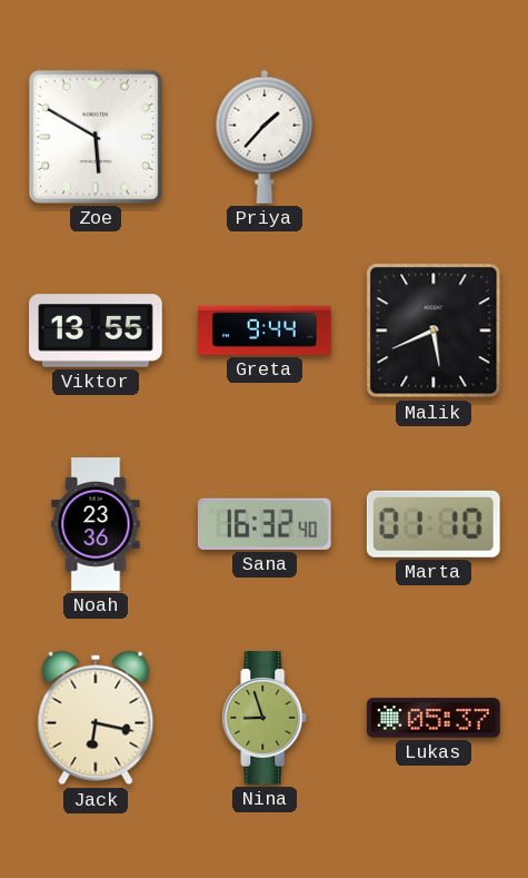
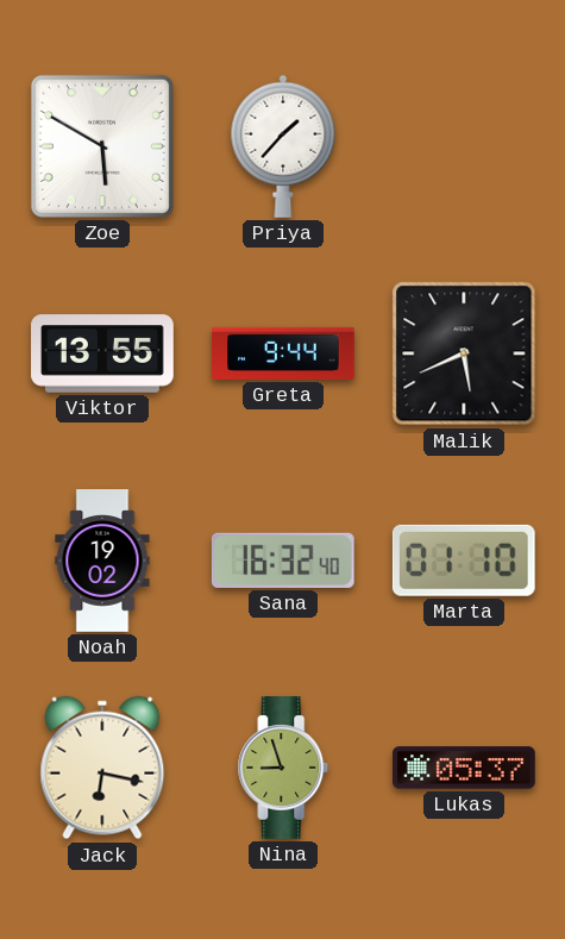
Noah: 23:36 -> 19:02
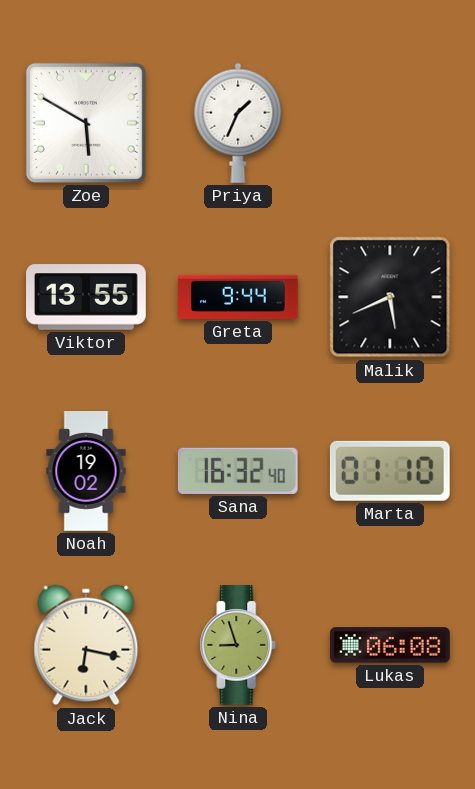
Priya: 1:37 -> 1:34
Lukas: 05:37 -> 06:08
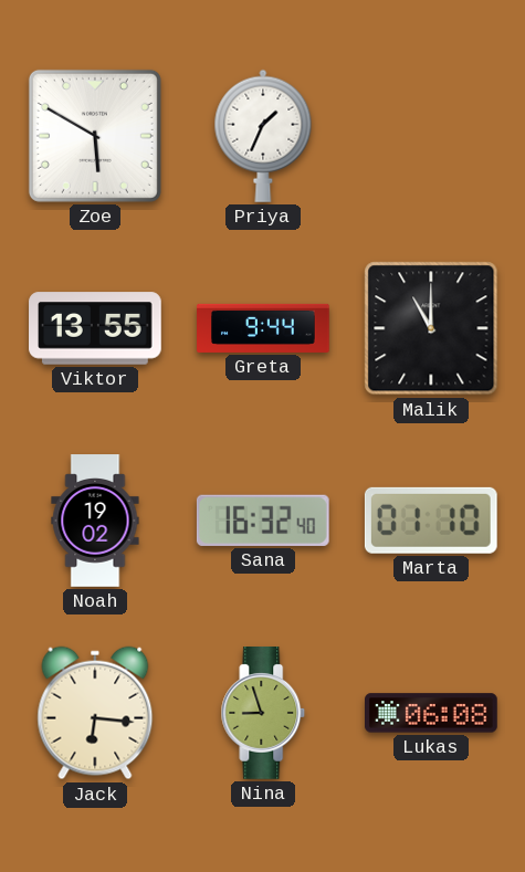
Malik: 5:41 -> 11:00
Jack: 6:17 -> 6:16
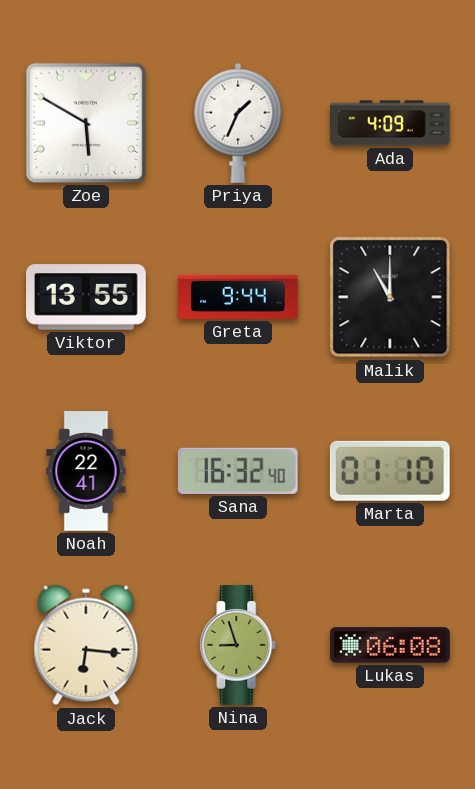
Ada: none -> 4:09
Noah: 19:02 -> 22:41
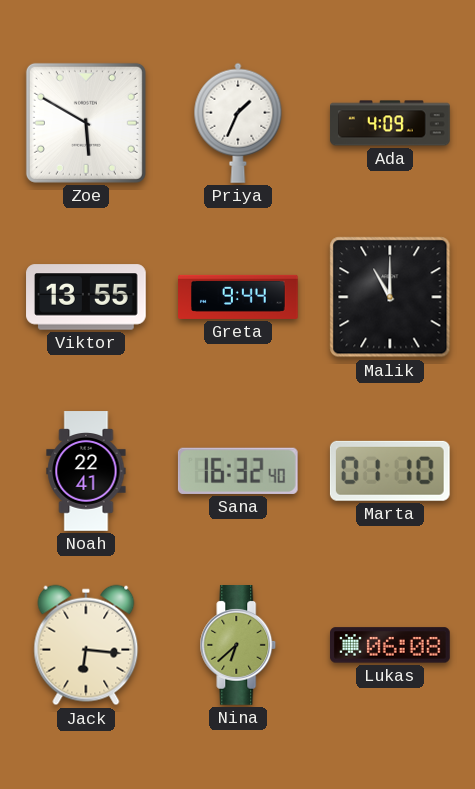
Nina: 8:57 -> 6:38
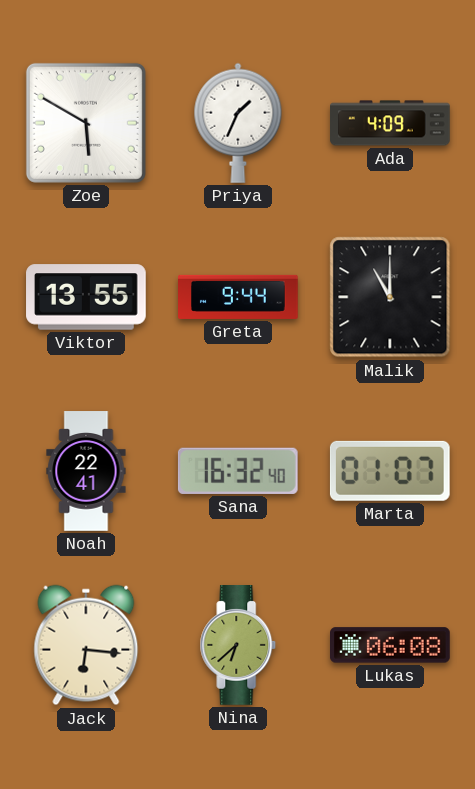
Marta: 01:10 -> 01:07
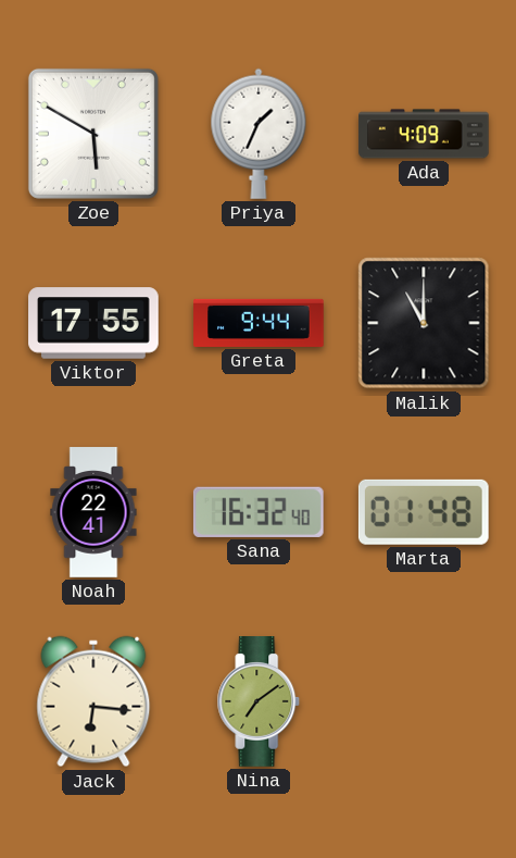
Viktor: 13:55 -> 17:55
Marta: 01:07 -> 01:48
Nina: 6:38 -> 7:09
Lukas: 06:08 -> none
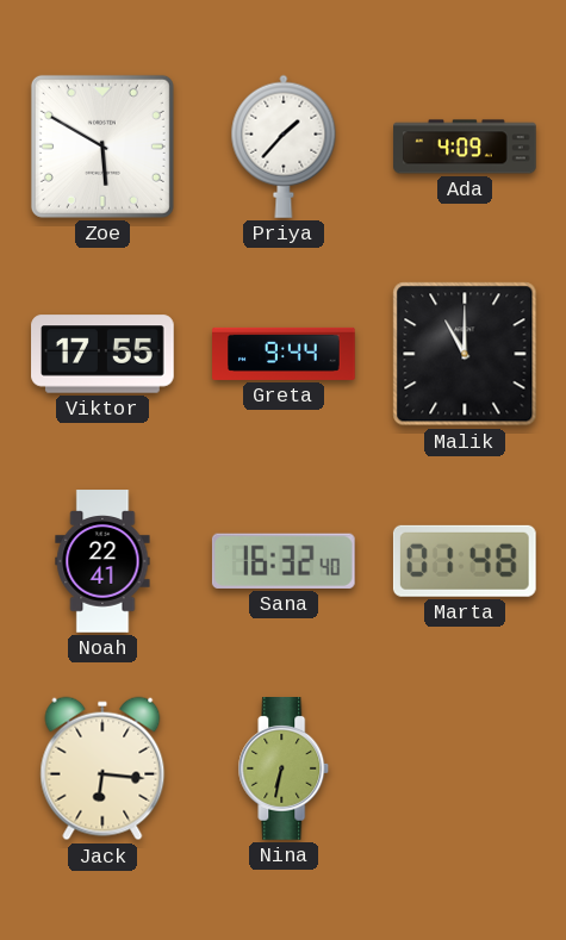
Priya: 1:34 -> 1:37
Nina: 7:09 -> 6:32
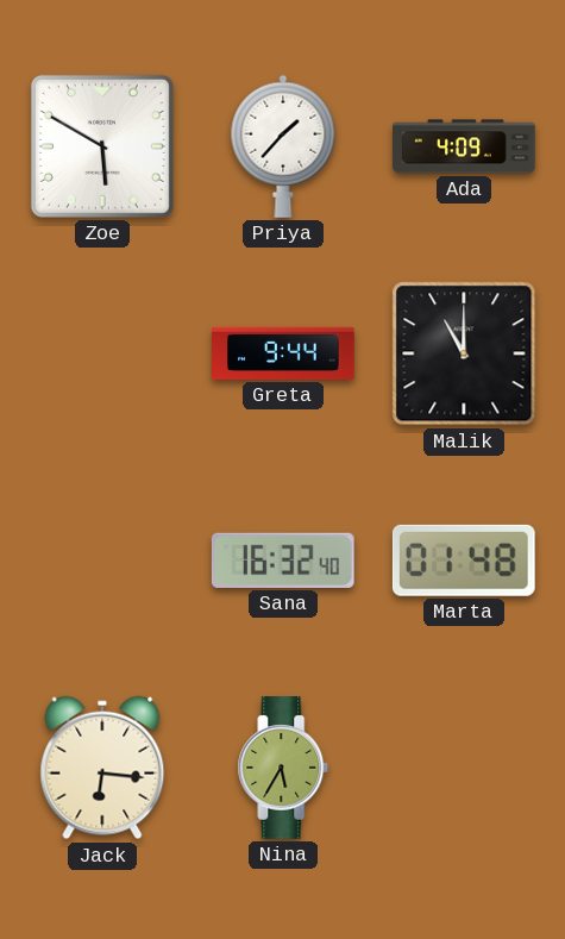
Viktor: 17:55 -> none
Noah: 22:41 -> none
Nina: 6:32 -> 5:35
